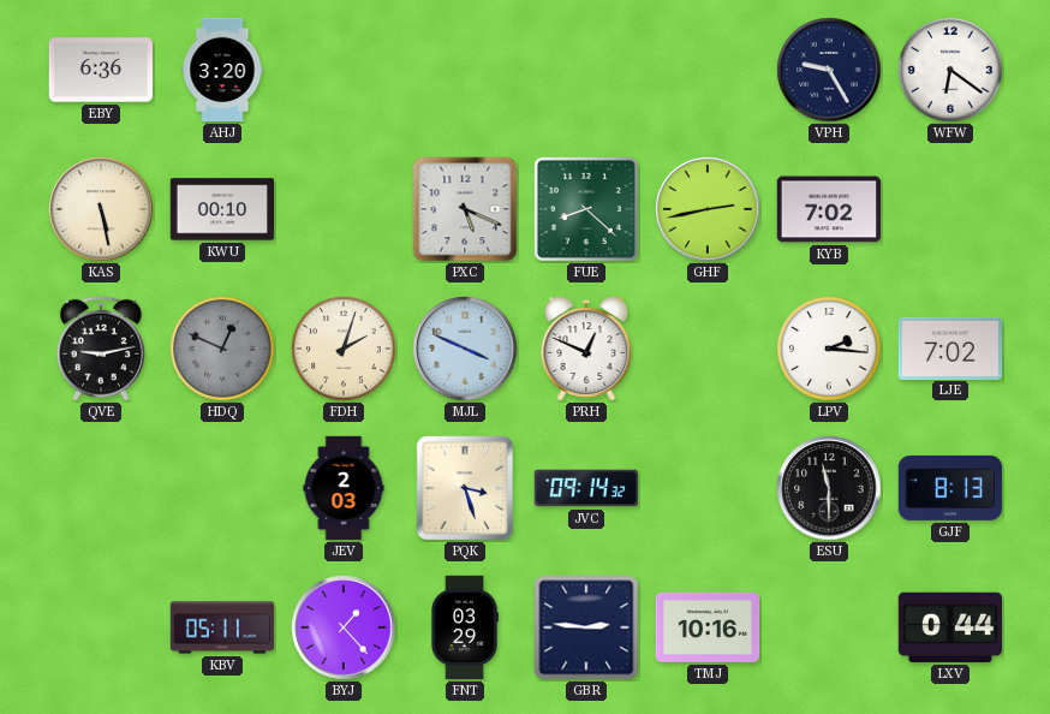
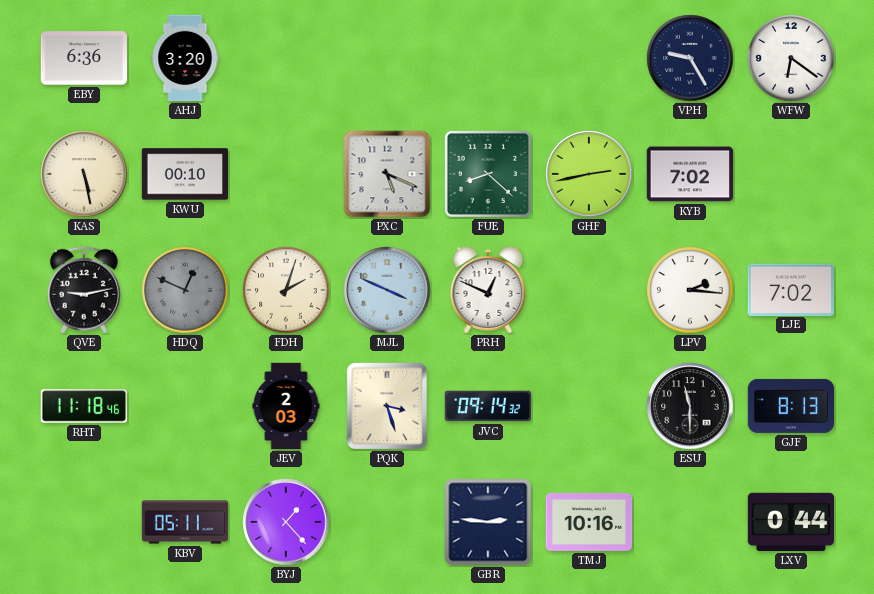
RHT: none -> 11:18
FNT: 03:29 -> none
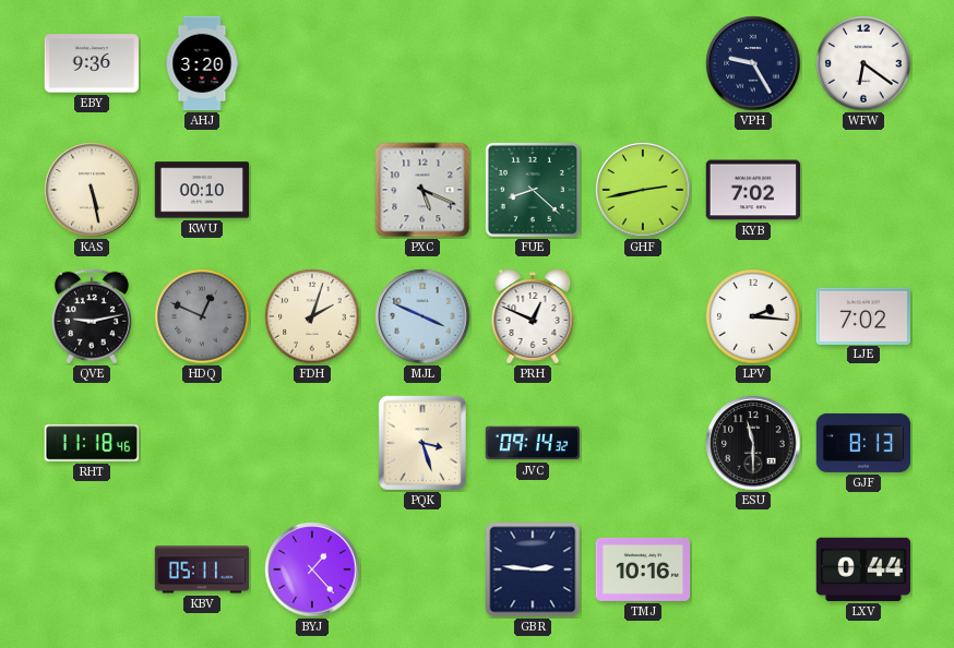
EBY: 6:36 -> 9:36
JEV: 2:03 -> none
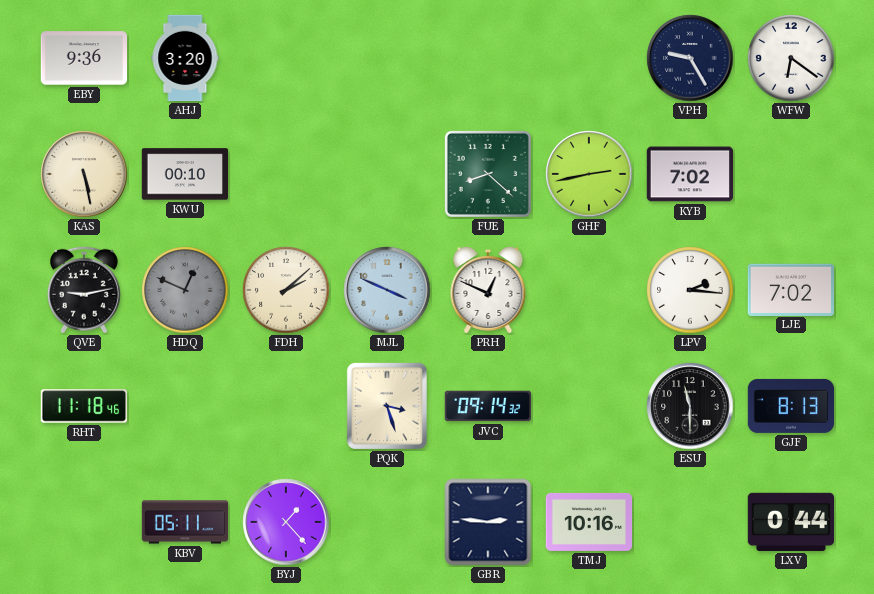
PXC: 5:19 -> none
FDH: 2:03 -> 2:08
